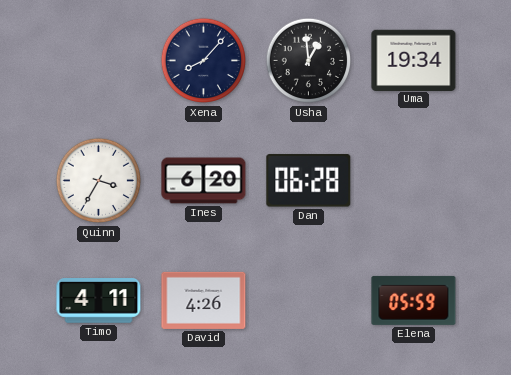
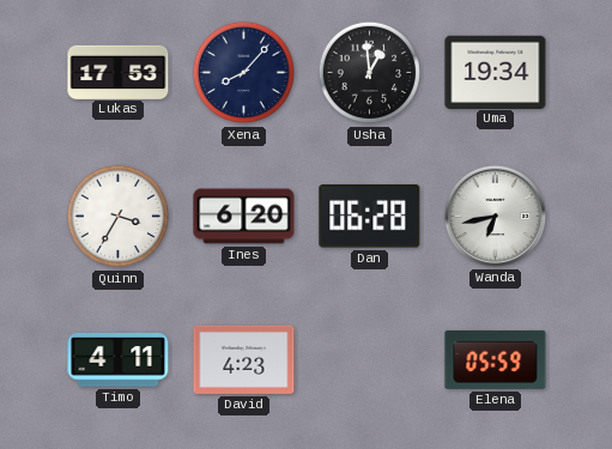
Lukas: none -> 17:53
Wanda: none -> 6:43
David: 4:26 -> 4:23
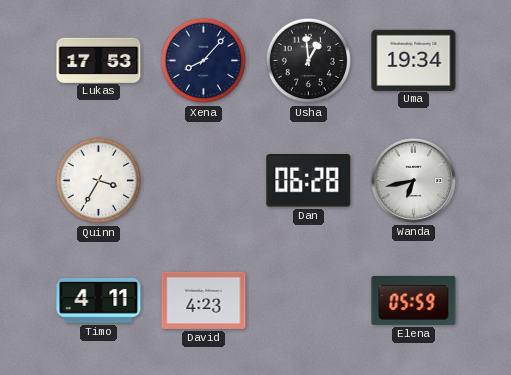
Ines: 6:20 -> none
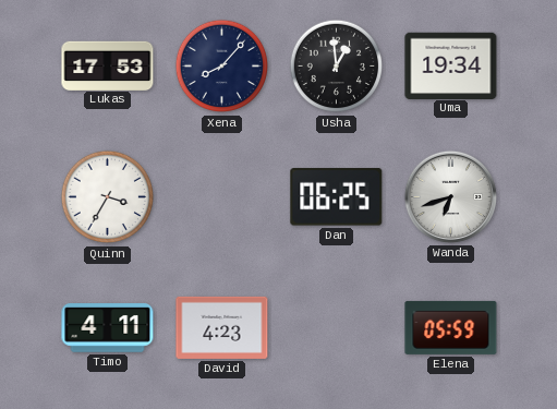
Dan: 06:28 -> 06:25
Wanda: 6:43 -> 6:42
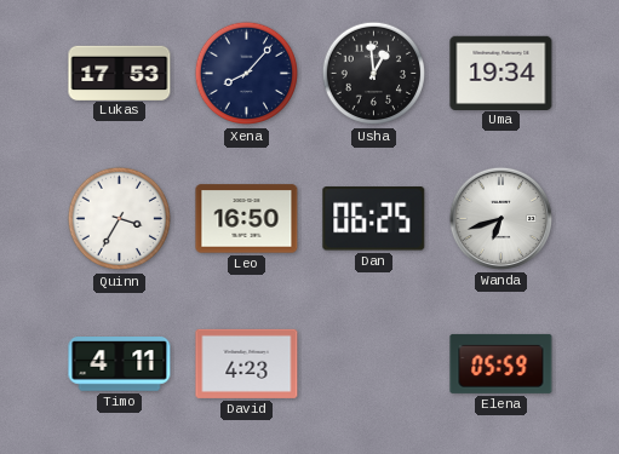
Leo: none -> 16:50
